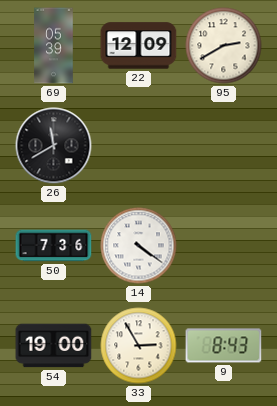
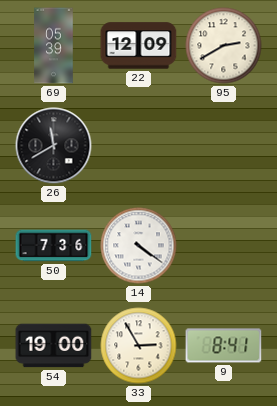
9: 8:43 -> 8:41
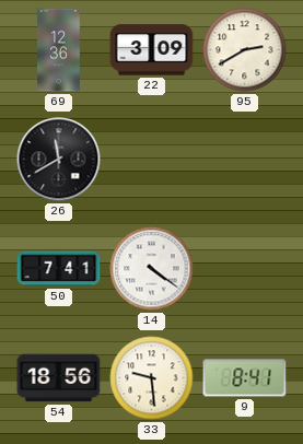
69: 05:39 -> 12:36
22: 12:09 -> 3:09
50: 7:36 -> 7:41
54: 19:00 -> 18:56
33: 2:55 -> 9:29
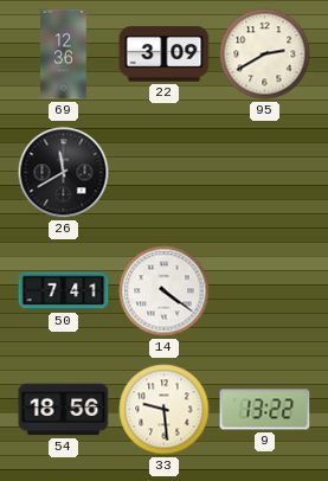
9: 8:41 -> 13:22
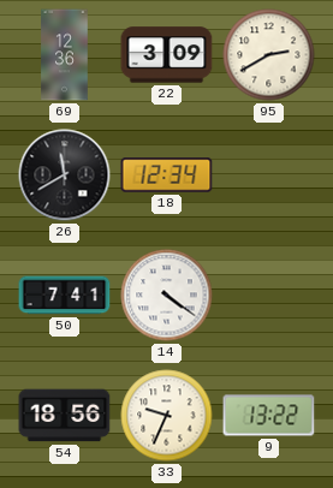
18: none -> 12:34
33: 9:29 -> 9:34
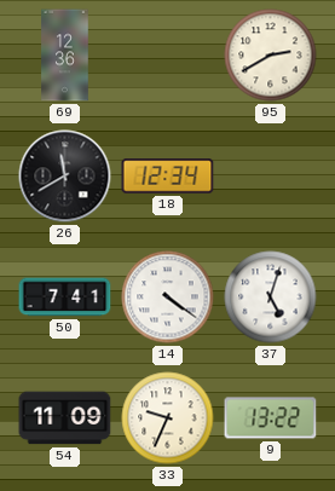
22: 3:09 -> none
37: none -> 5:03
54: 18:56 -> 11:09
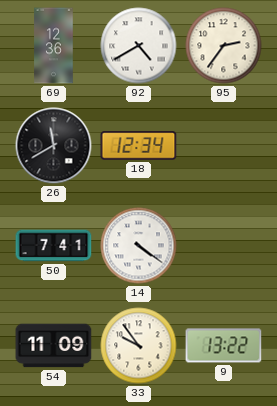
92: none -> 4:40
95: 2:40 -> 2:36
37: 5:03 -> none
33: 9:34 -> 9:54
